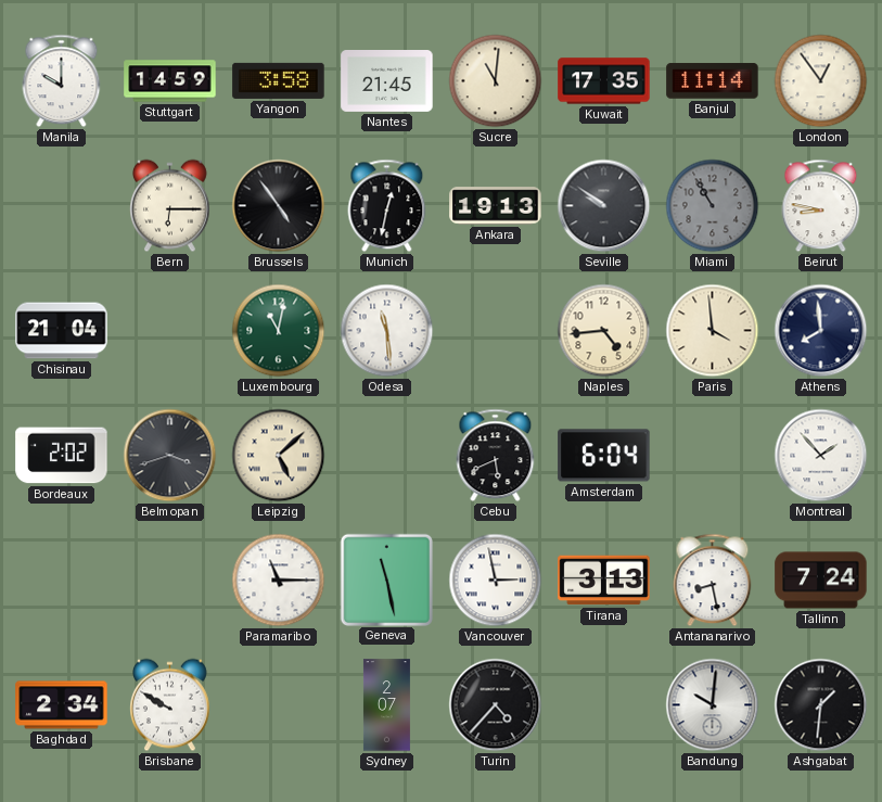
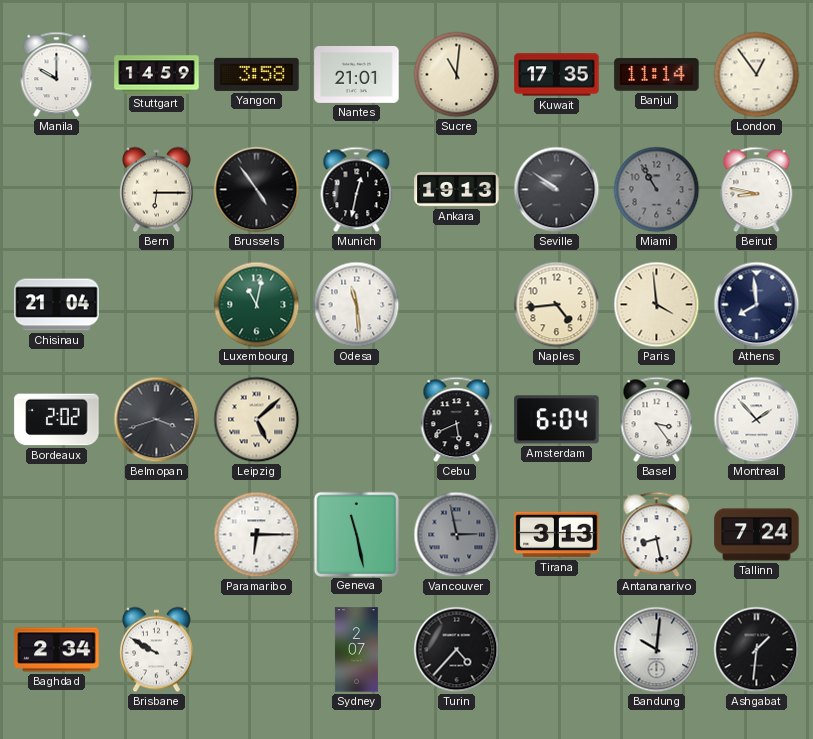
Nantes: 21:45 -> 21:01
Basel: none -> 3:24
Paramaribo: 11:15 -> 6:15
Vancouver dial: white -> grey
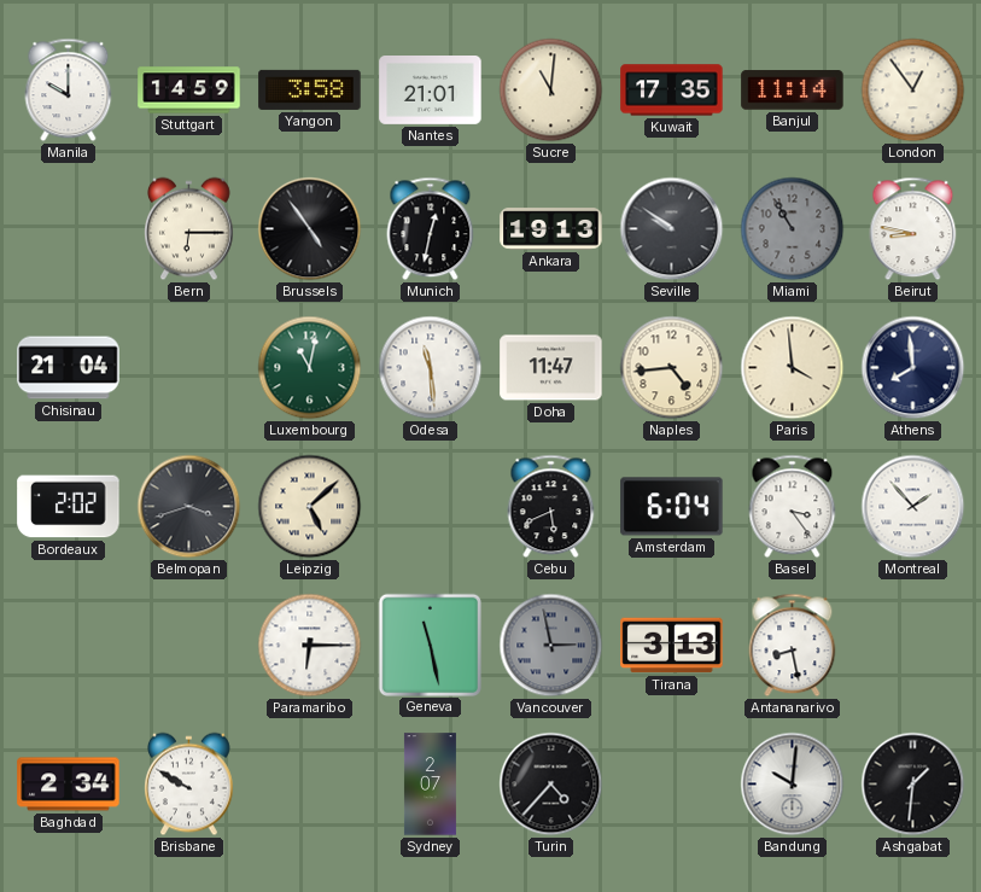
Doha: none -> 11:47
Tallinn: 7:24 -> none
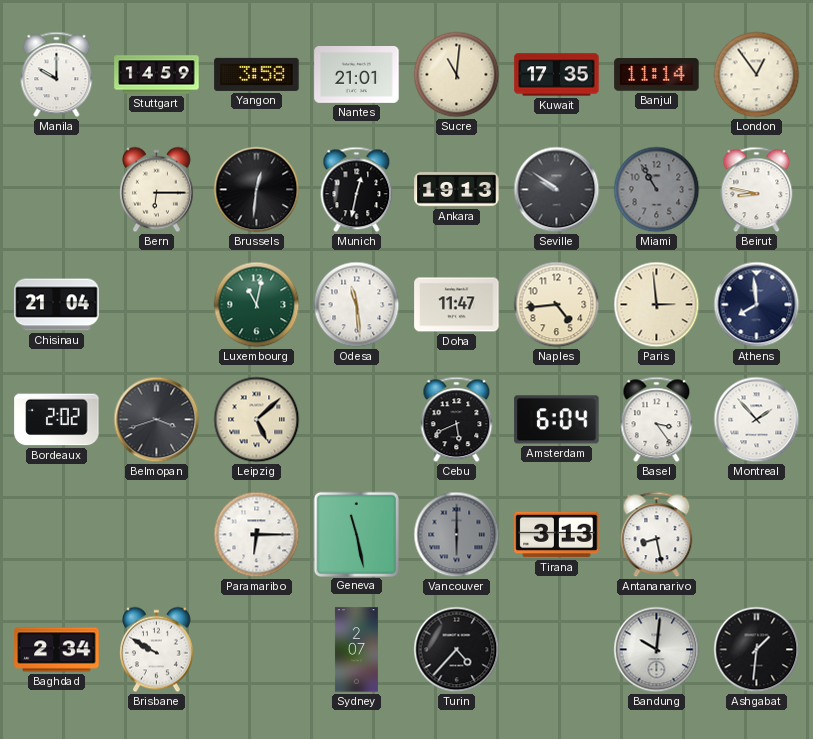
Brussels: 4:54 -> 12:31
Paris: 3:59 -> 2:59
Vancouver: 2:58 -> 6:00
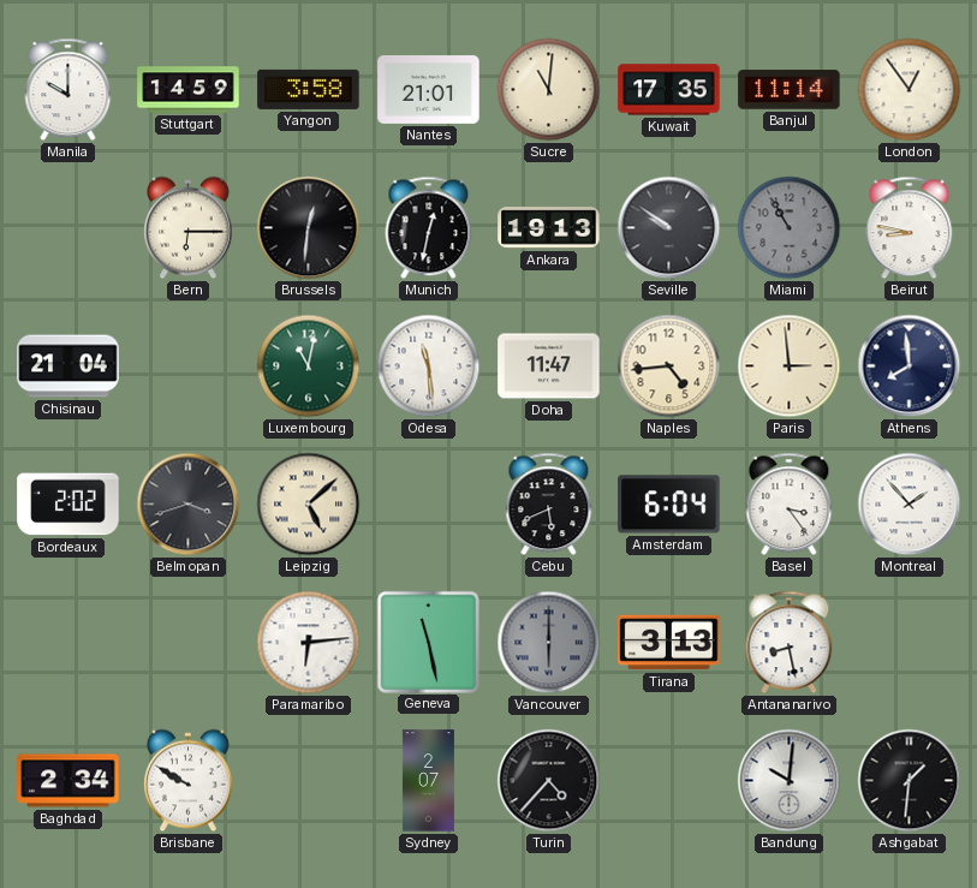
Paramaribo: 6:15 -> 6:14
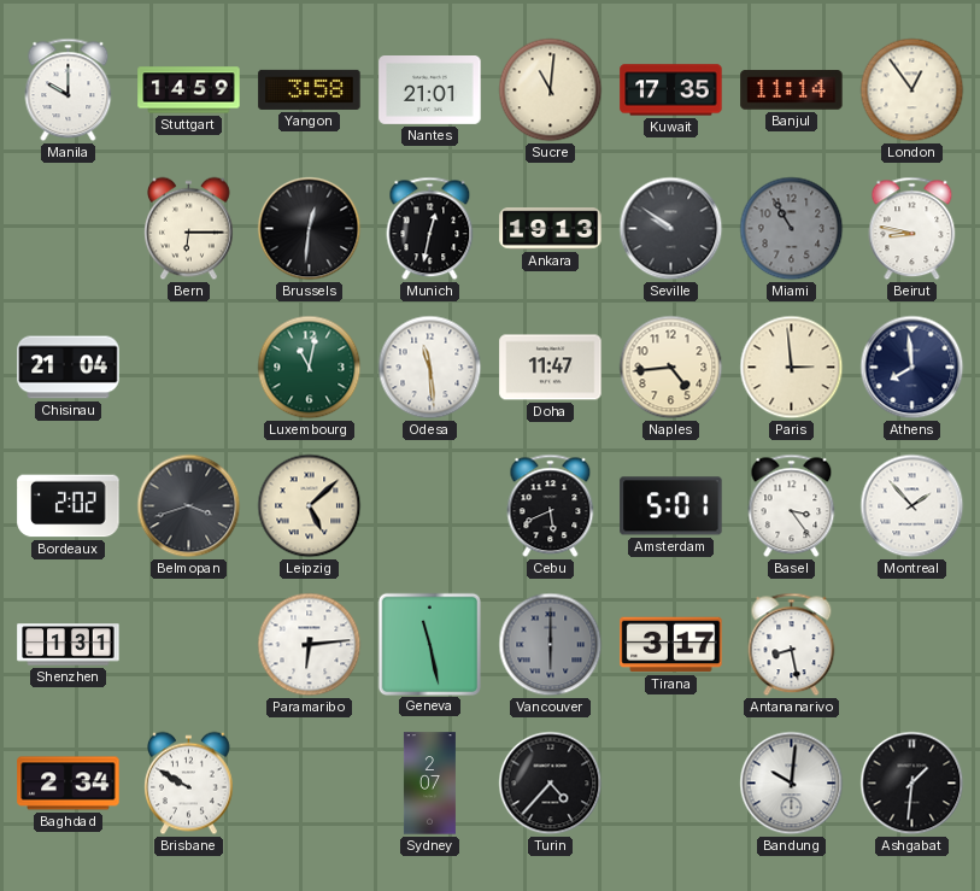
Amsterdam: 6:04 -> 5:01
Shenzhen: none -> 1:31
Tirana: 3:13 -> 3:17
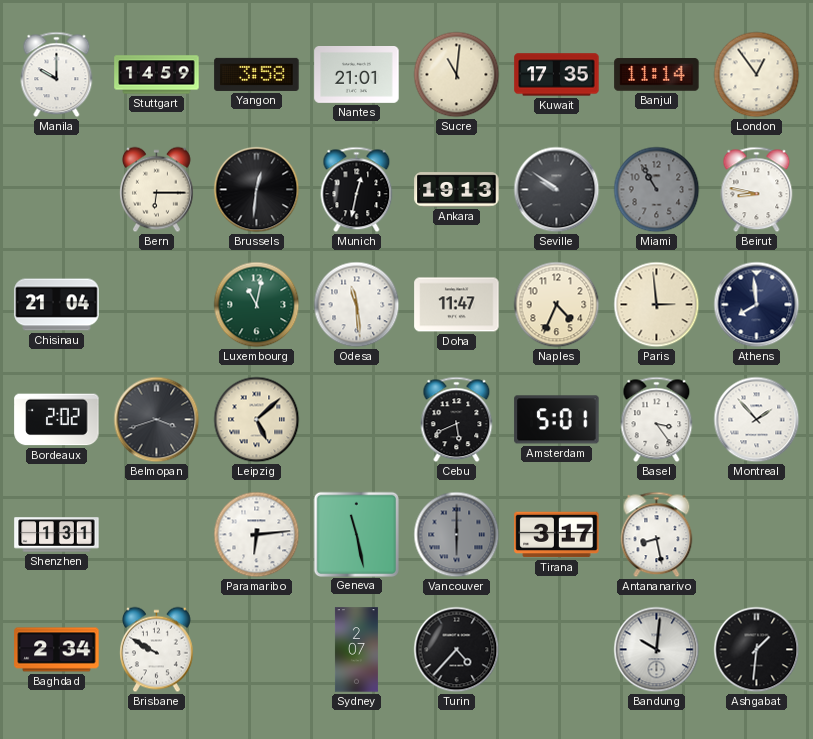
Naples: 4:44 -> 4:34
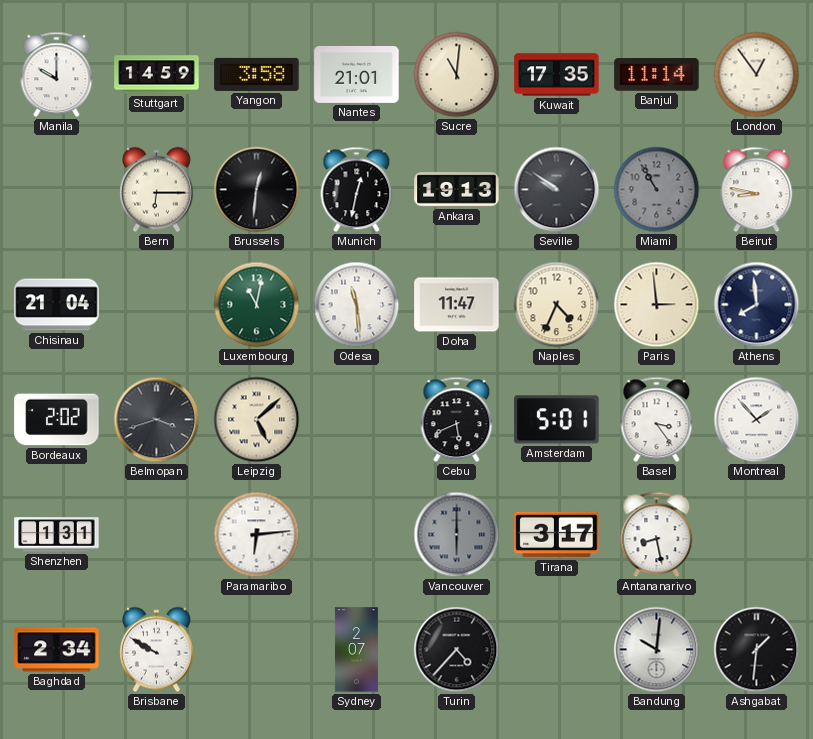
Geneva: 11:28 -> none
